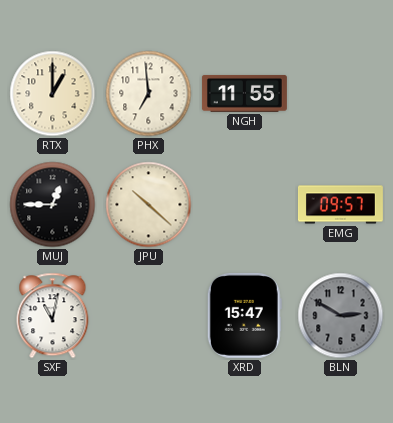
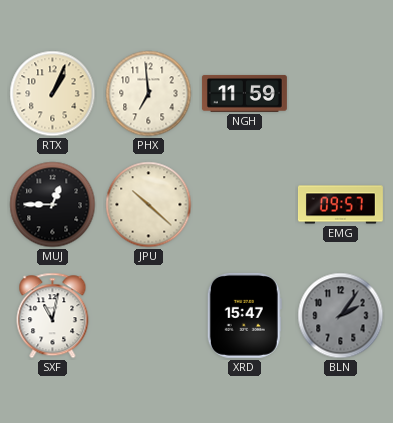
RTX: 1:00 -> 1:04
NGH: 11:55 -> 11:59
BLN: 2:50 -> 2:06
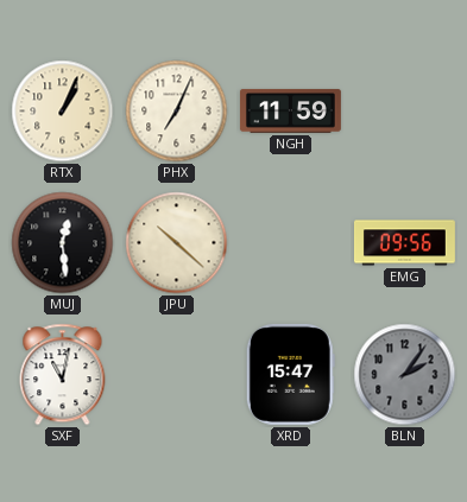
PHX: 6:59 -> 7:04
MUJ: 12:45 -> 12:29
EMG: 09:57 -> 09:56
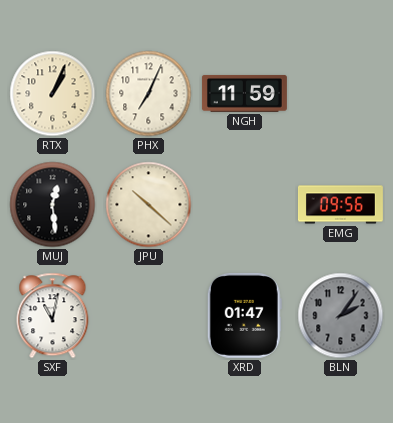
XRD: 15:47 -> 01:47
